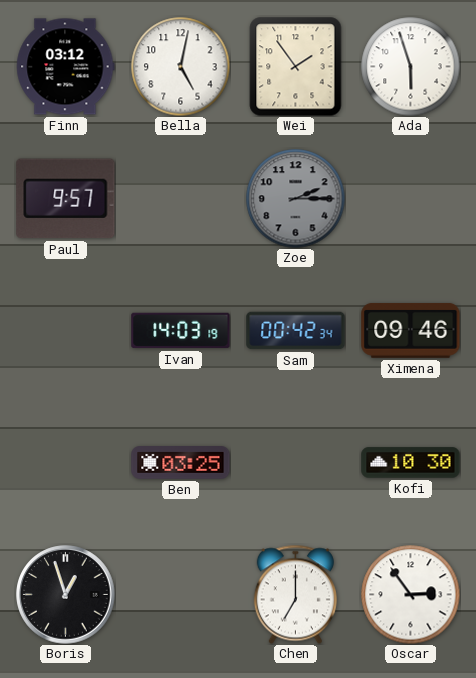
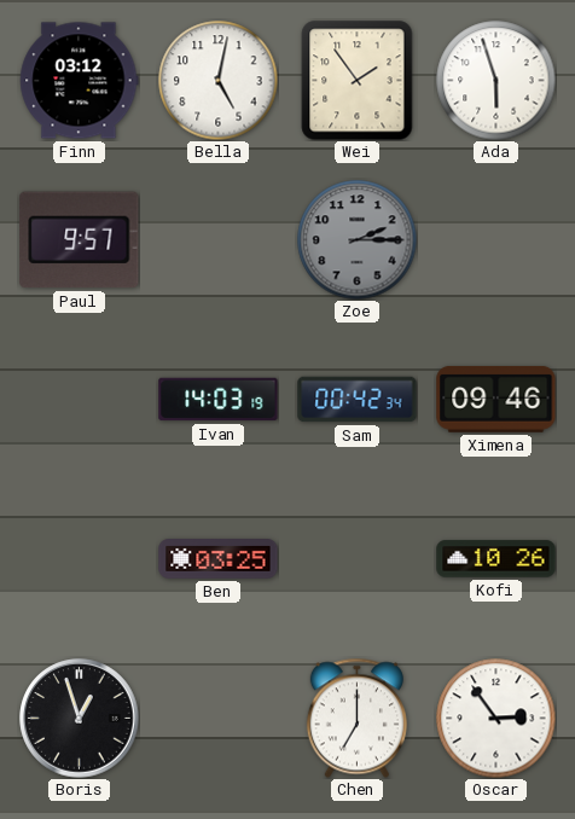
Kofi: 10:30 -> 10:26
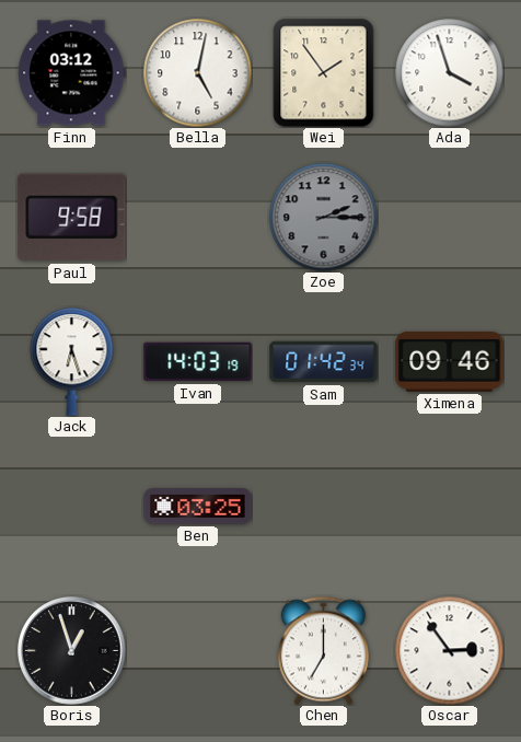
Ada: 5:57 -> 3:57
Paul: 9:57 -> 9:58
Jack: none -> 6:27
Sam: 00:42 -> 01:42
Kofi: 10:26 -> none
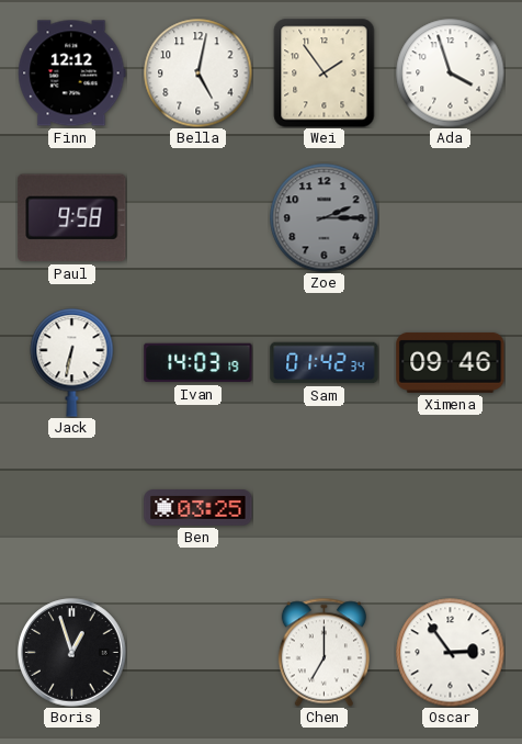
Finn: 03:12 -> 12:12
Jack: 6:27 -> 6:32
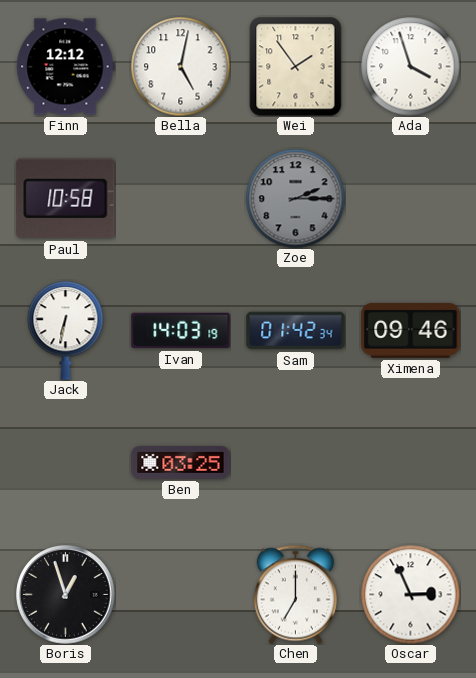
Paul: 9:58 -> 10:58
Oscar: 2:54 -> 2:56
